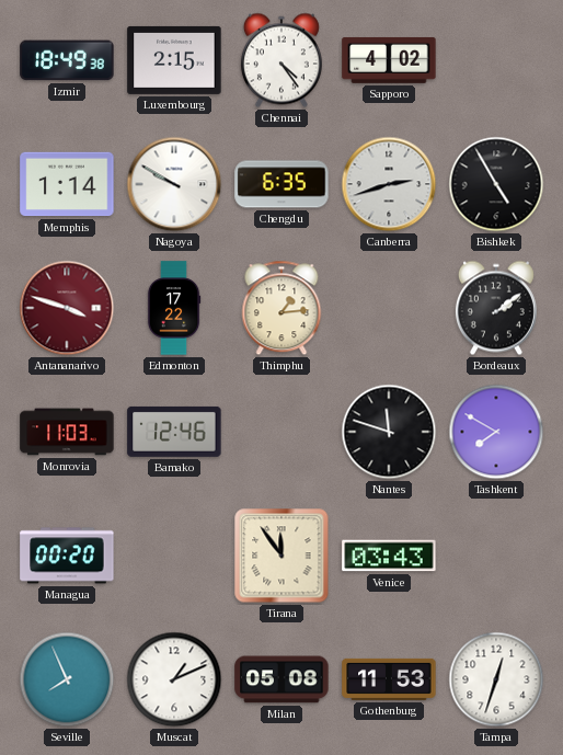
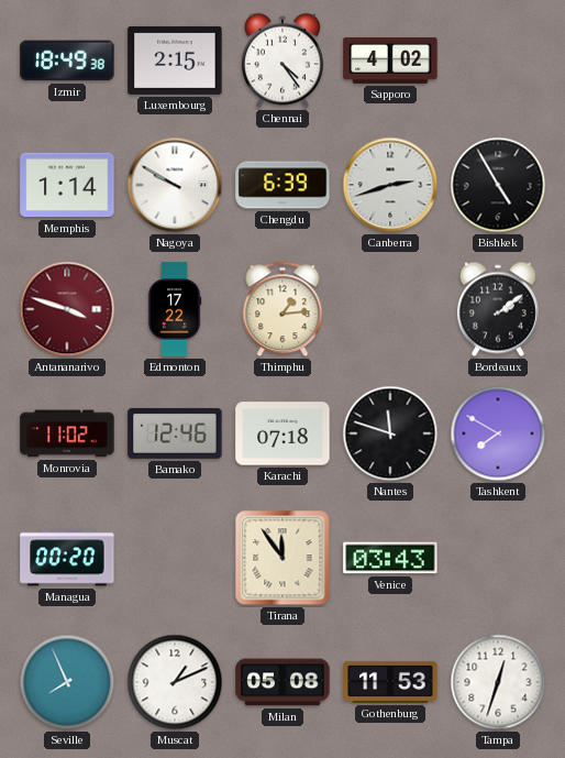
Chengdu: 6:35 -> 6:39
Monrovia: 11:03 -> 11:02
Karachi: none -> 07:18
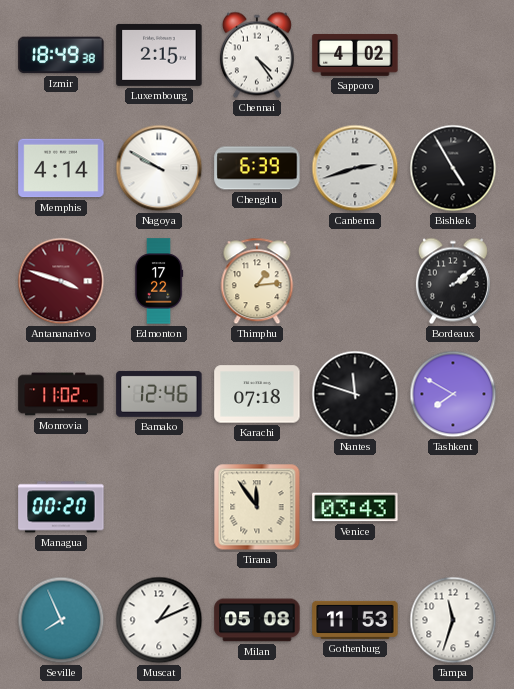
Memphis: 1:14 -> 4:14
Tampa: 12:33 -> 11:33
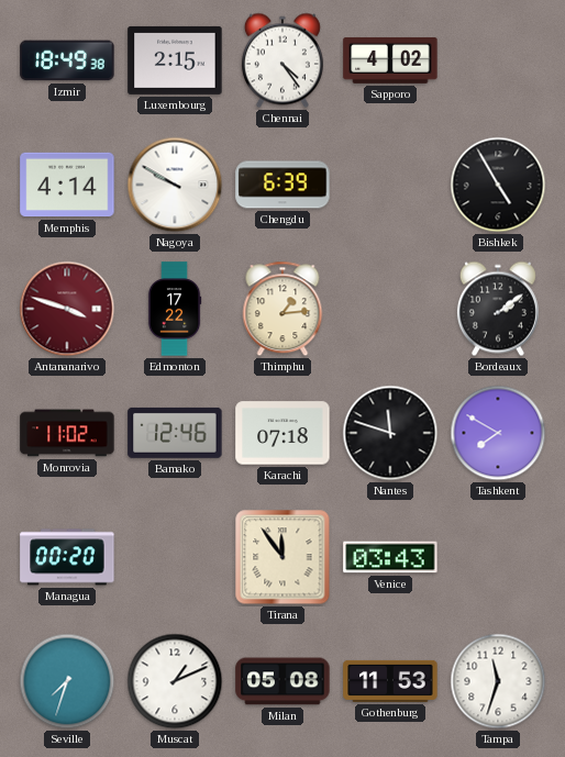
Canberra: 2:42 -> none
Seville: 7:56 -> 7:33
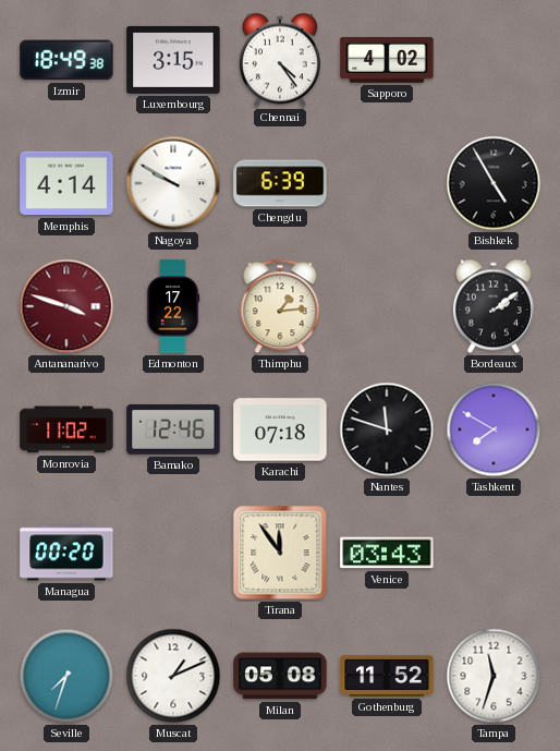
Luxembourg: 2:15 -> 3:15
Gothenburg: 11:53 -> 11:52
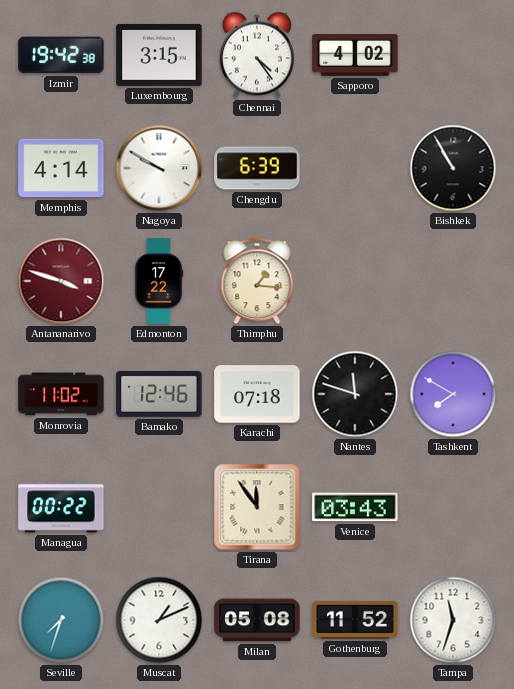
Izmir: 18:49 -> 19:42
Bishkek: 4:55 -> 10:55
Thimphu: 1:14 -> 1:16
Bordeaux: 2:09 -> none
Managua: 00:20 -> 00:22
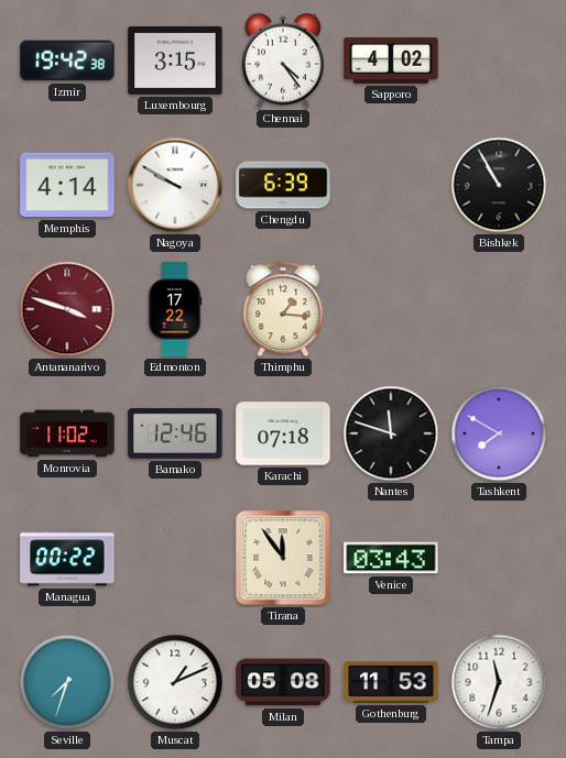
Gothenburg: 11:52 -> 11:53
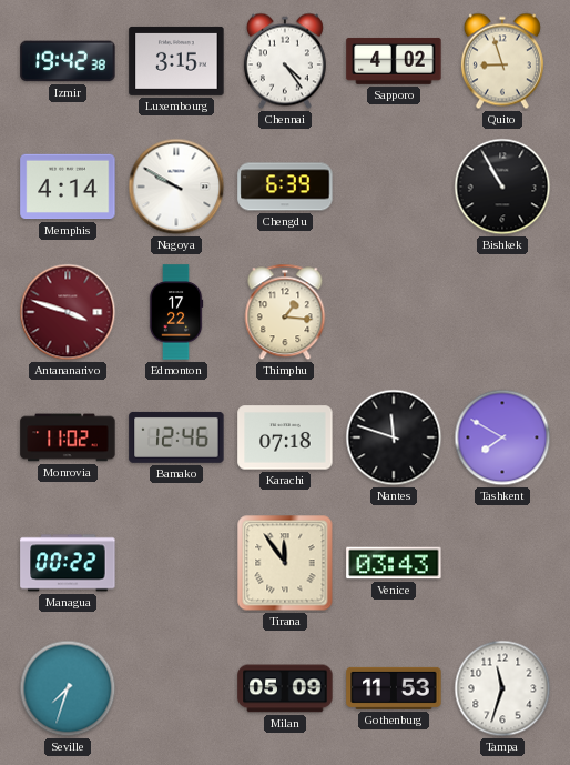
Quito: none -> 8:57
Muscat: 1:11 -> none
Milan: 05:08 -> 05:09
